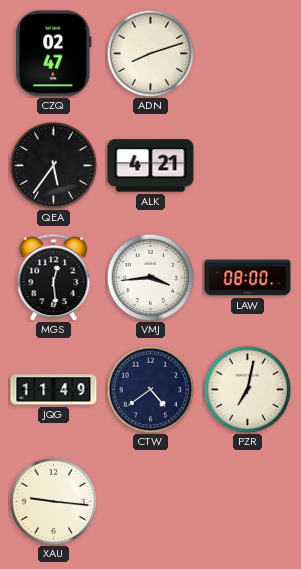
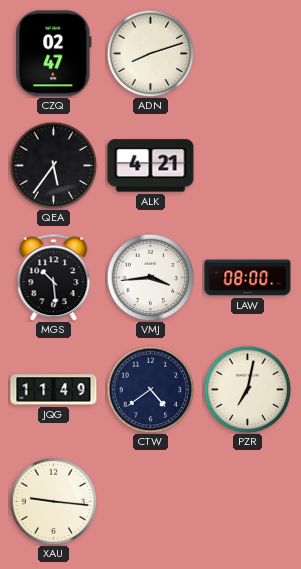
MGS: 12:29 -> 10:29
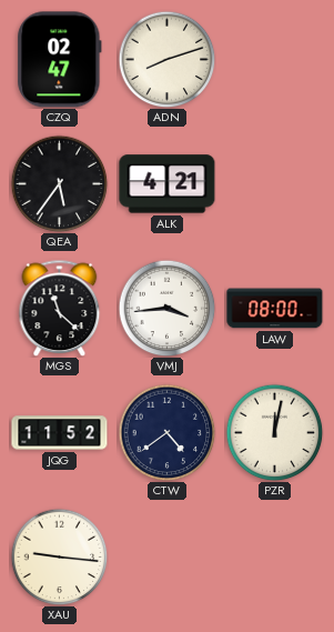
MGS: 10:29 -> 11:22
JQG: 11:49 -> 11:52
PZR: 7:02 -> 12:02
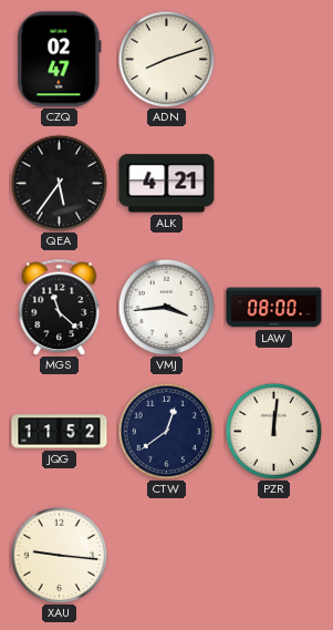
CTW: 4:39 -> 12:39
PZR: 12:02 -> 12:01
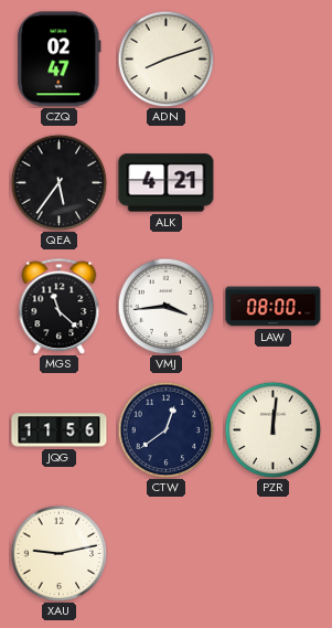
JQG: 11:52 -> 11:56
XAU: 9:16 -> 9:13
